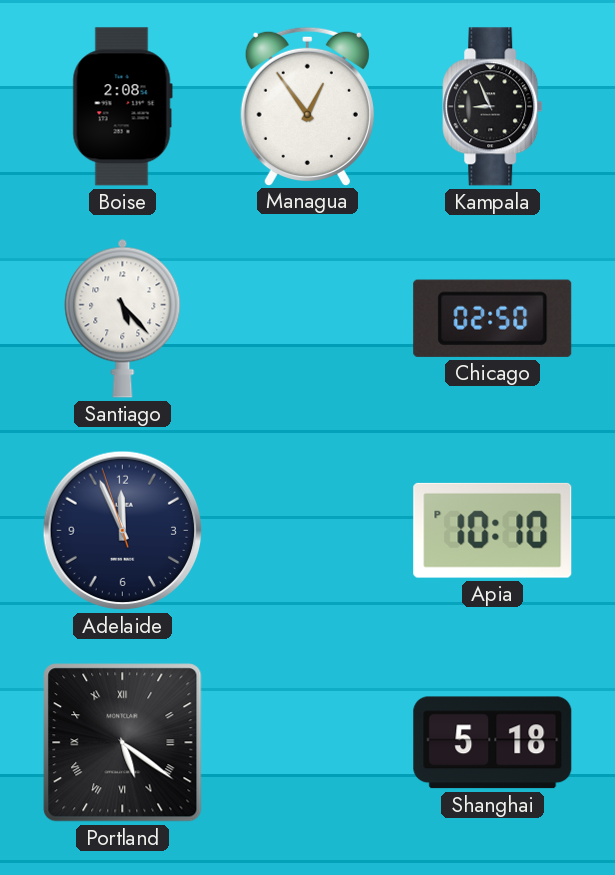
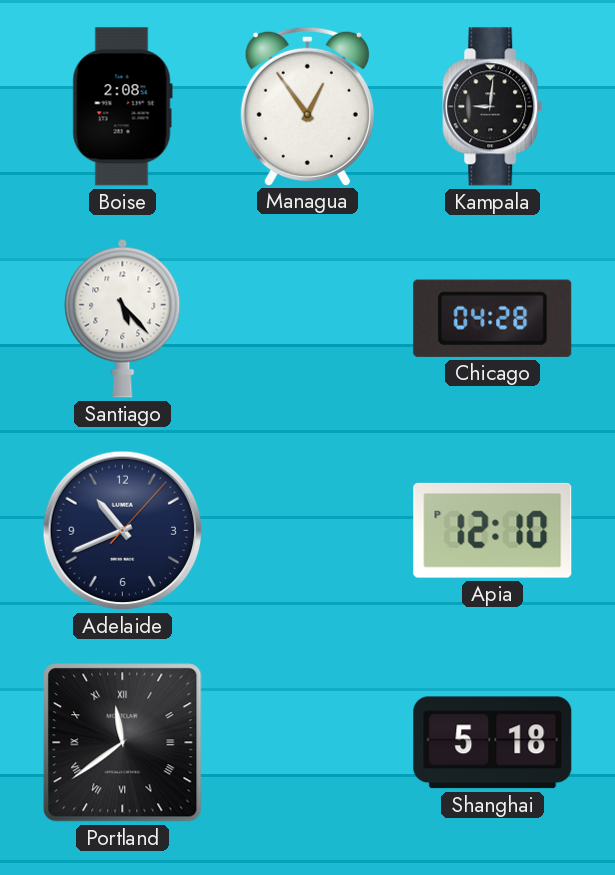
Kampala: 8:56 -> 9:01
Chicago: 02:50 -> 04:28
Adelaide: 11:55 -> 10:41
Apia: 10:10 -> 12:10
Portland: 5:21 -> 11:39
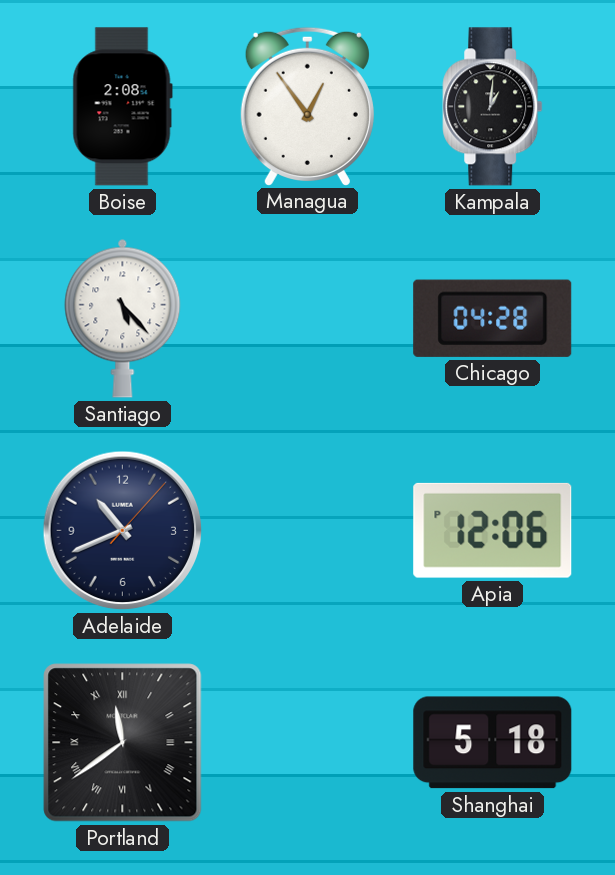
Kampala: 9:01 -> 1:01
Apia: 12:10 -> 12:06
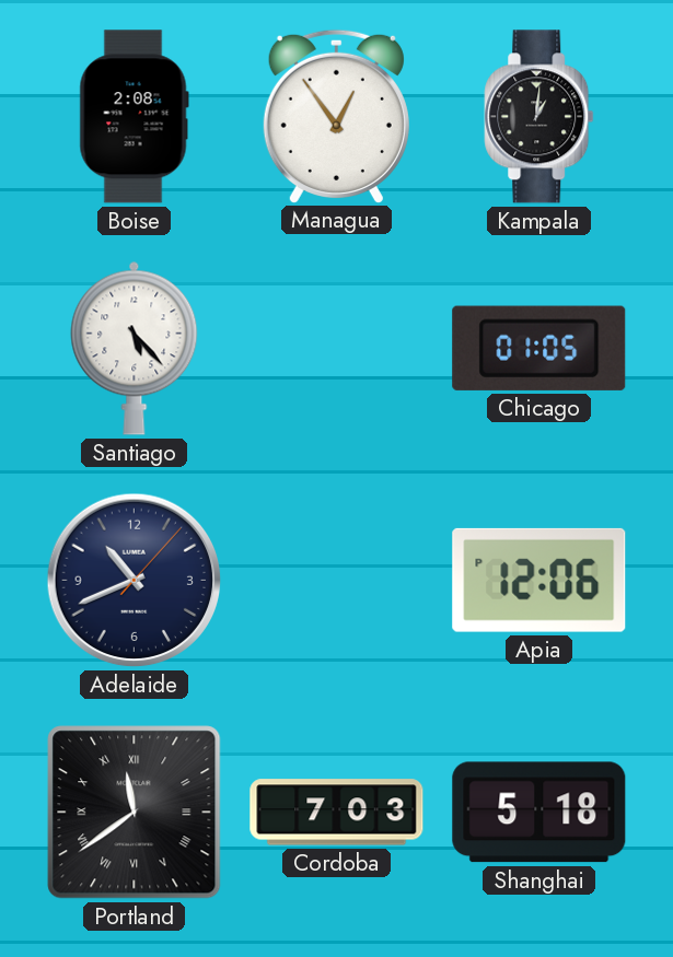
Chicago: 04:28 -> 01:05
Cordoba: none -> 7:03
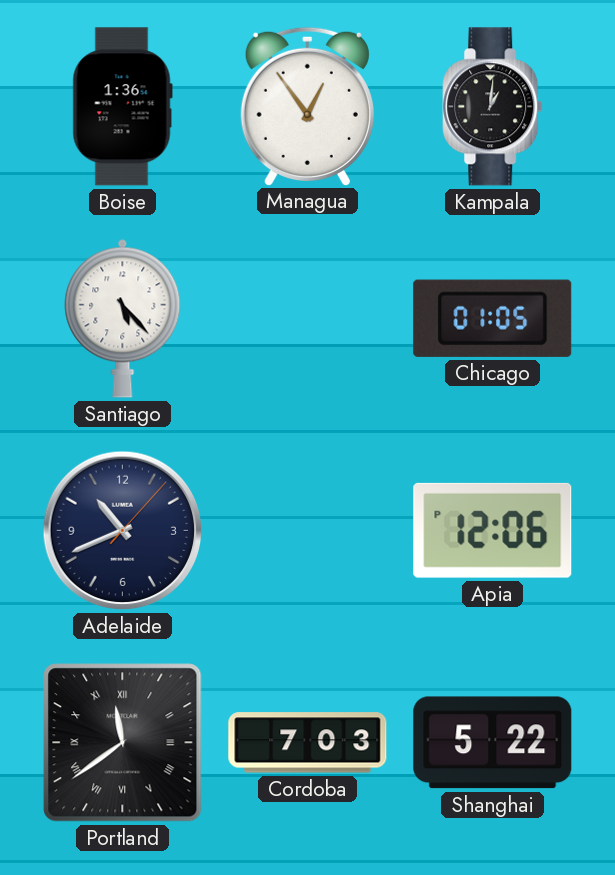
Boise: 2:08 -> 1:36
Shanghai: 5:18 -> 5:22
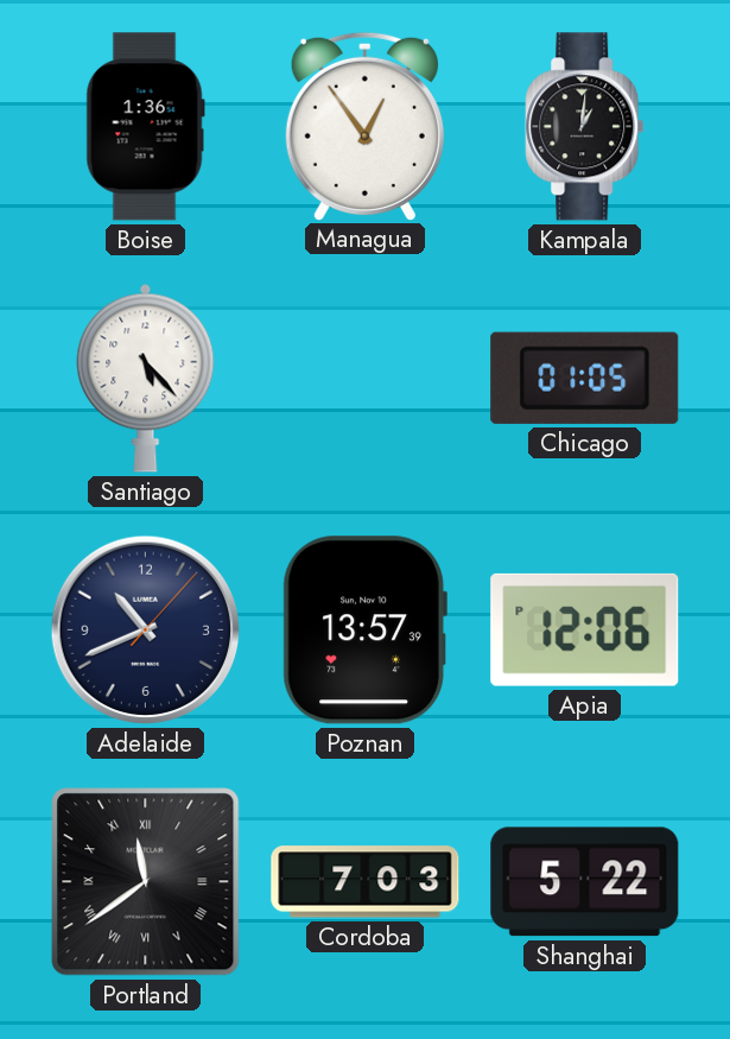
Poznan: none -> 13:57
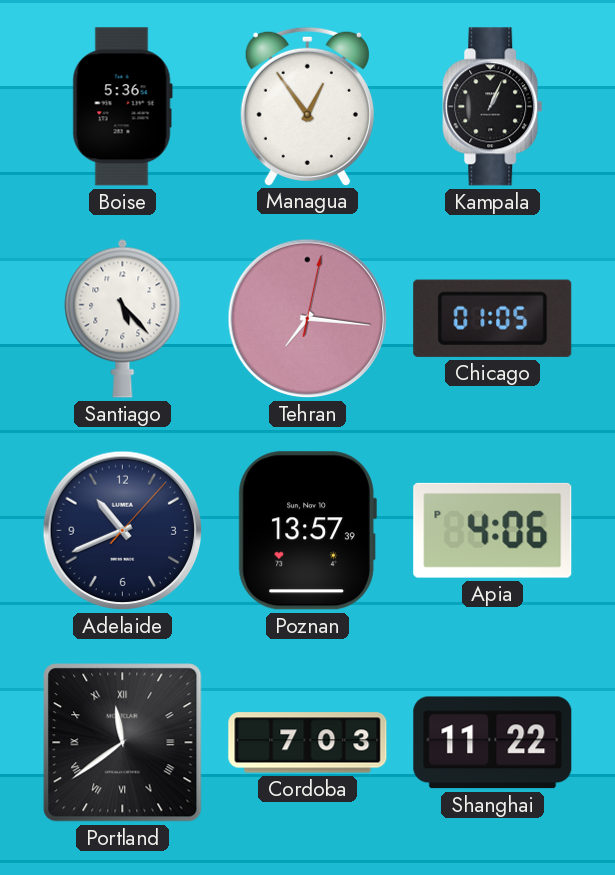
Boise: 1:36 -> 5:36
Kampala: 1:01 -> 1:04
Tehran: none -> 7:16
Apia: 12:06 -> 4:06
Shanghai: 5:22 -> 11:22
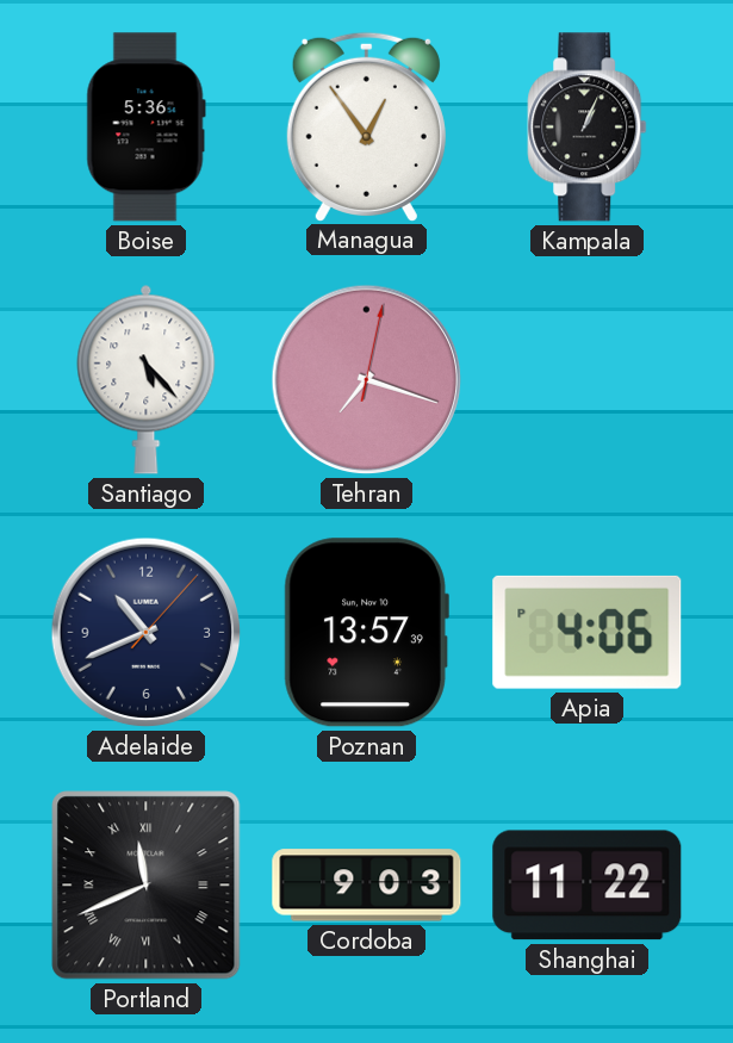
Tehran: 7:16 -> 7:18
Chicago: 01:05 -> none
Portland: 11:39 -> 11:41
Cordoba: 7:03 -> 9:03
